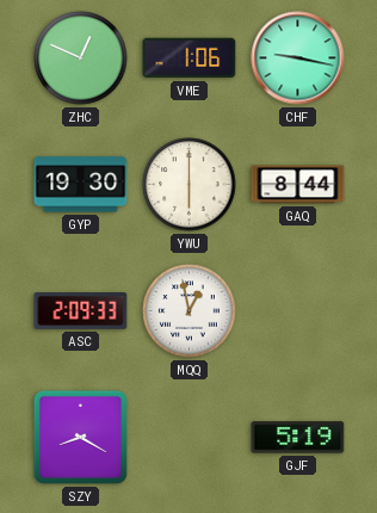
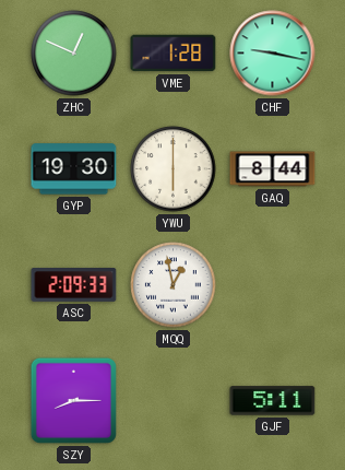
VME: 1:06 -> 1:28
SZY: 8:20 -> 8:15
GJF: 5:19 -> 5:11
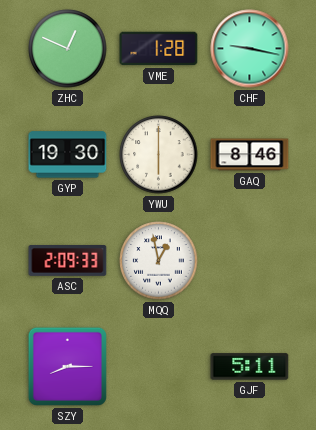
GAQ: 8:44 -> 8:46
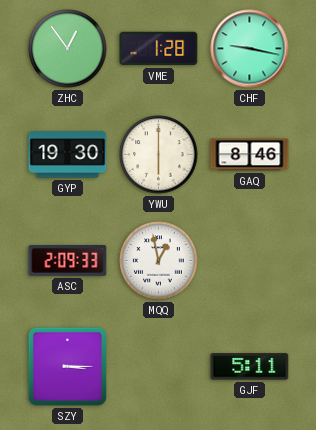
ZHC: 12:49 -> 12:54
SZY: 8:15 -> 3:15
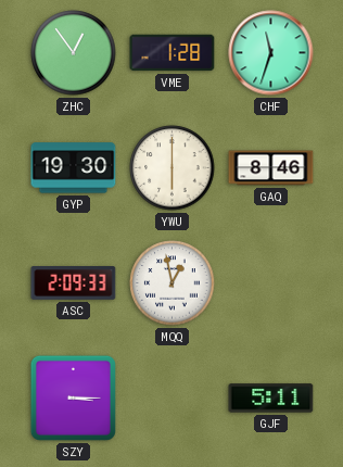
CHF: 9:17 -> 11:33
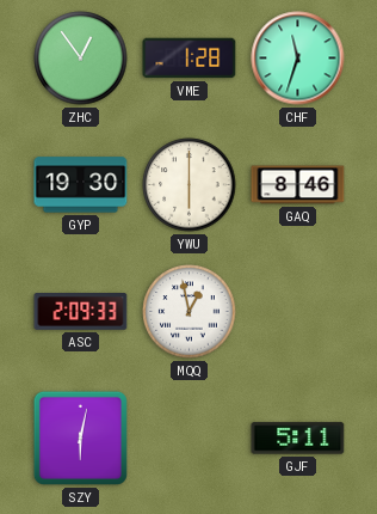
SZY: 3:15 -> 6:02
